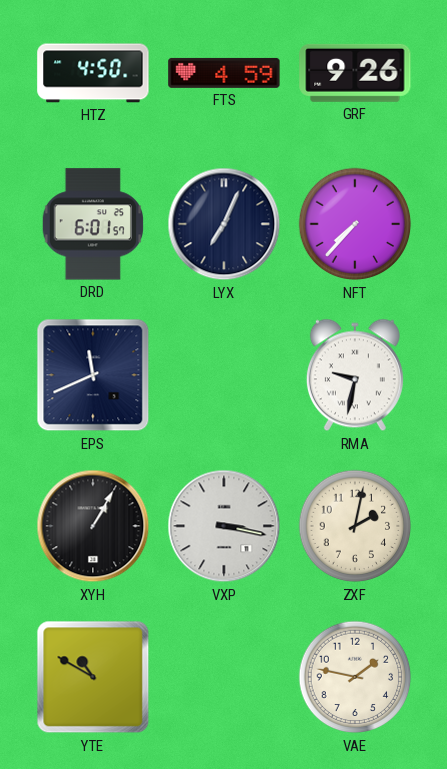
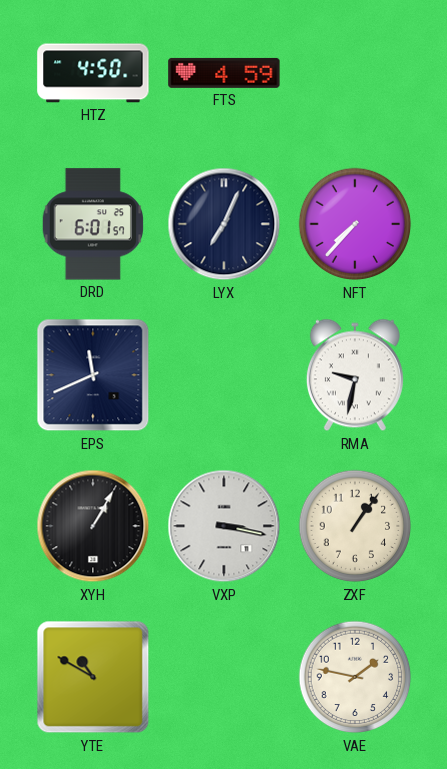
GRF: 9:26 -> none
ZXF: 2:02 -> 1:06
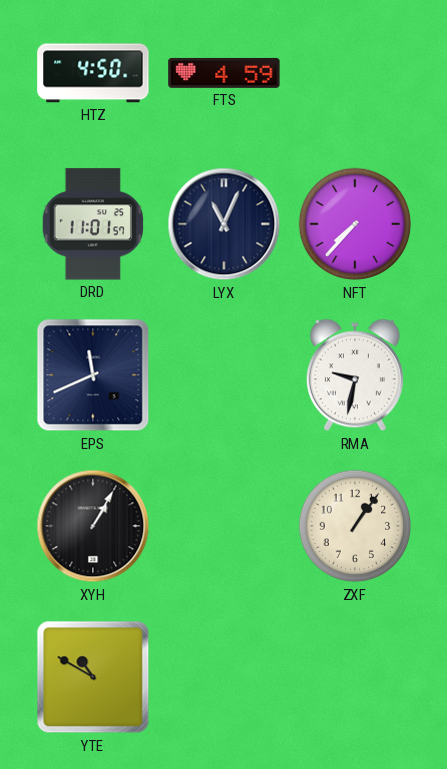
DRD: 6:01 -> 11:01
LYX: 7:04 -> 11:04
VXP: 3:17 -> none
VAE: 1:47 -> none
